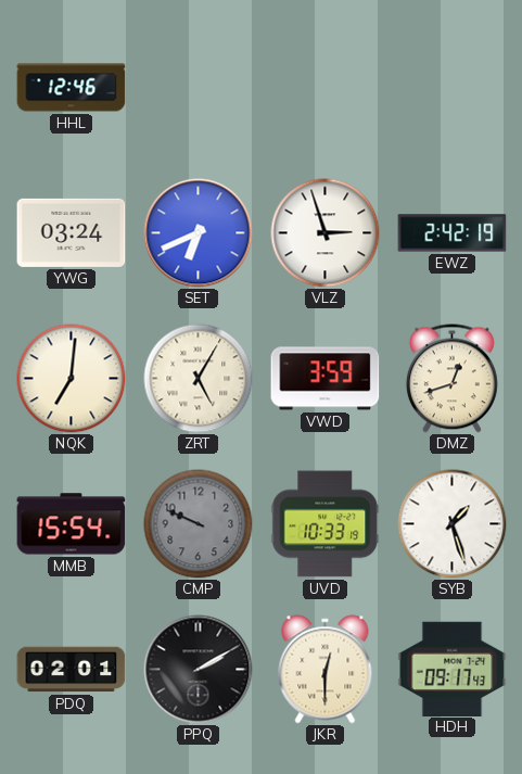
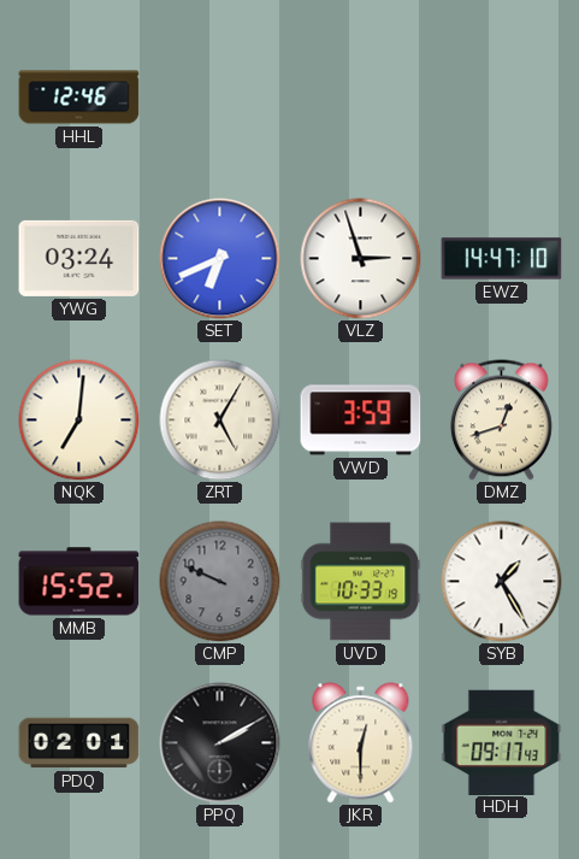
EWZ: 2:42 -> 14:47
MMB: 15:54 -> 15:52
SYB: 1:27 -> 1:25
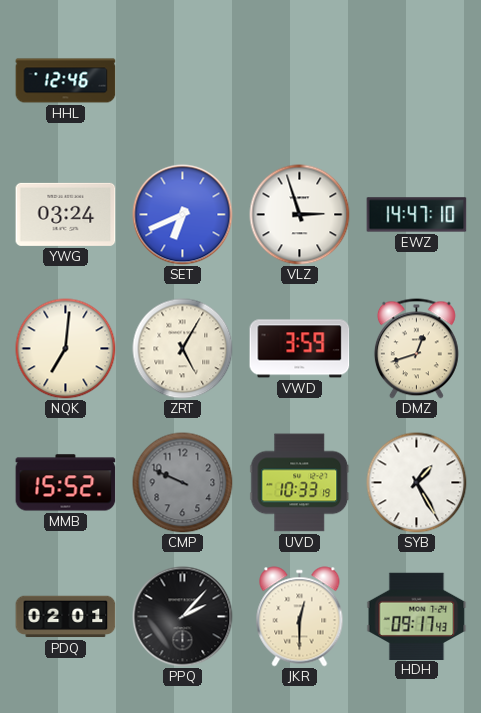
PPQ: 2:10 -> 2:07
